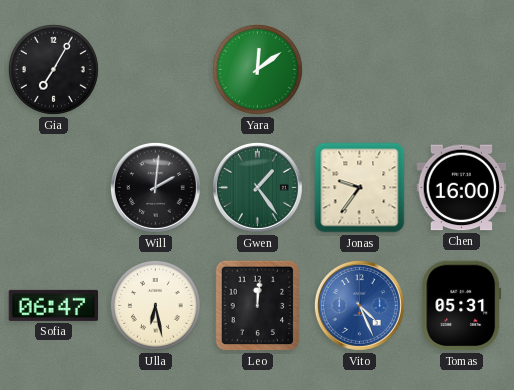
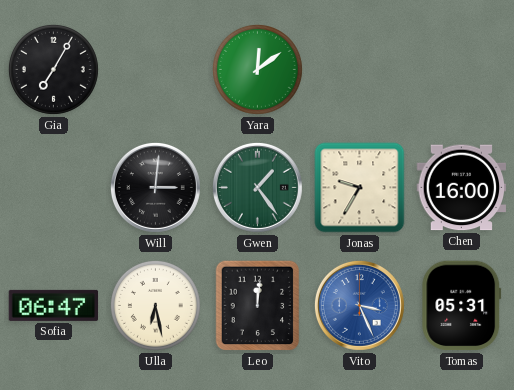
Will: 2:01 -> 3:01
Jonas: 9:36 -> 9:35
Vito: 4:26 -> 3:26
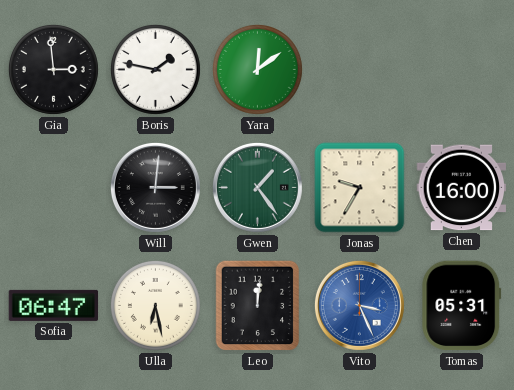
Gia: 7:05 -> 2:59
Boris: none -> 1:47
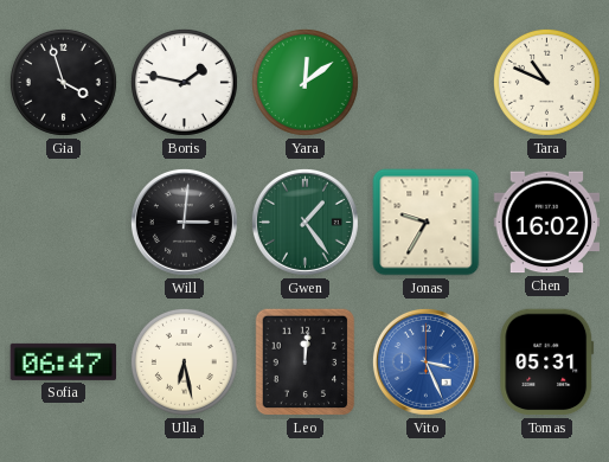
Gia: 2:59 -> 3:57
Tara: none -> 10:49
Chen: 16:00 -> 16:02
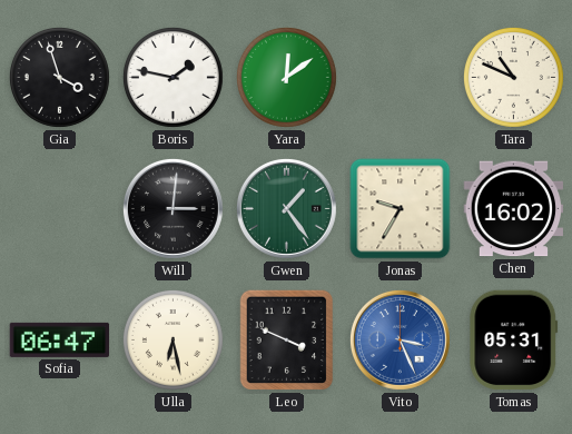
Leo: 12:01 -> 3:49
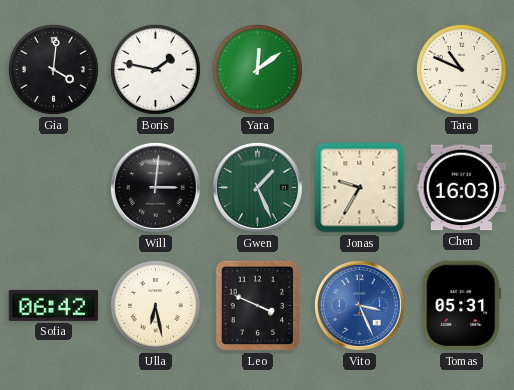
Gia: 3:57 -> 4:01
Gwen: 1:24 -> 1:26
Chen: 16:02 -> 16:03
Sofia: 06:47 -> 06:42
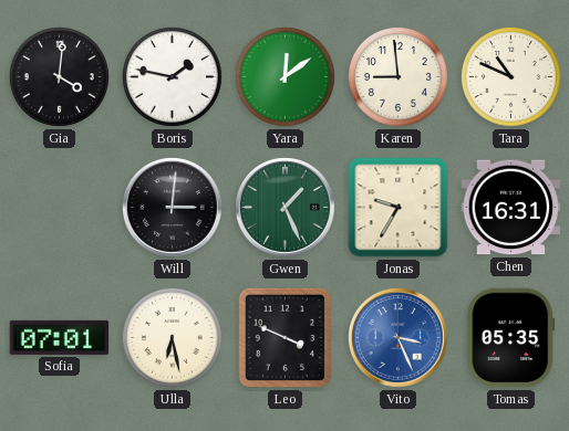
Karen: none -> 8:59
Chen: 16:03 -> 16:31
Sofia: 06:42 -> 07:01
Tomas: 05:31 -> 05:35
